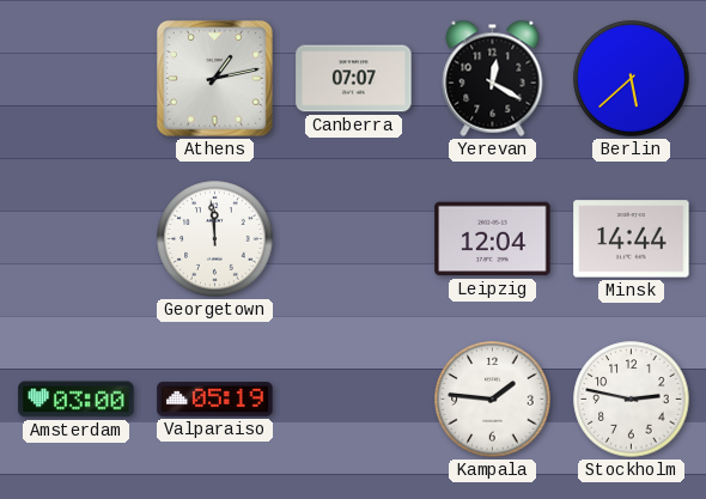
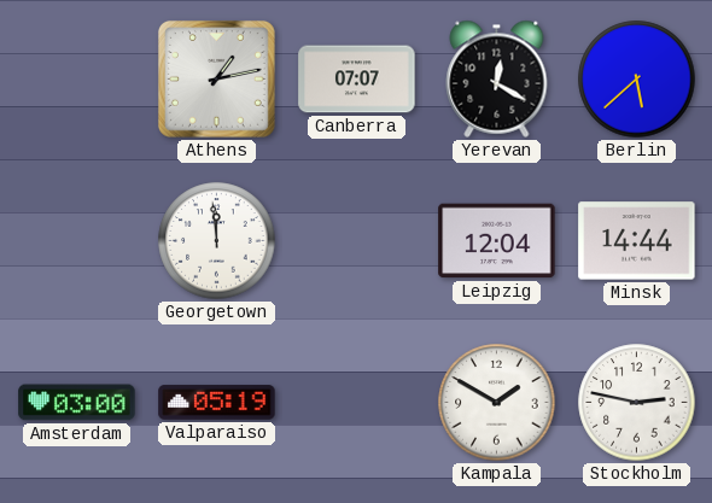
Kampala: 1:46 -> 1:50
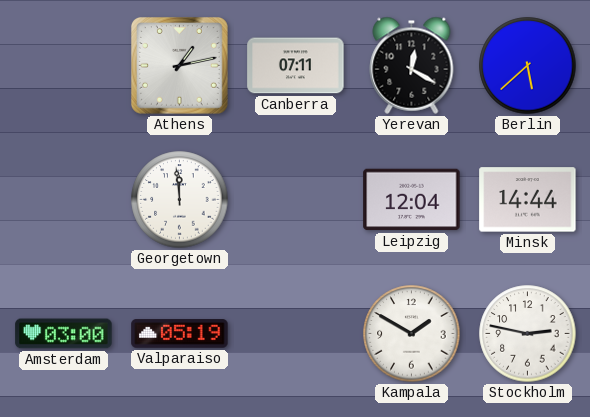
Canberra: 07:07 -> 07:11
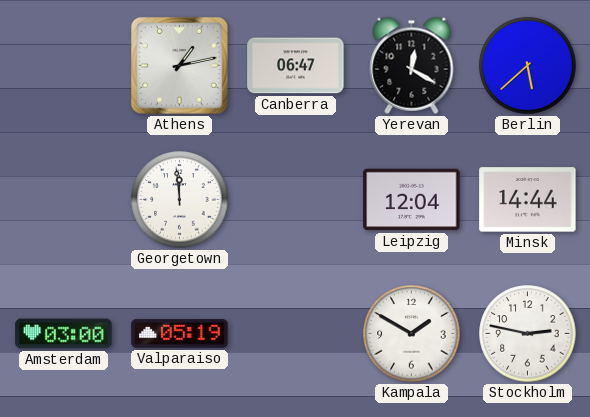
Canberra: 07:11 -> 06:47
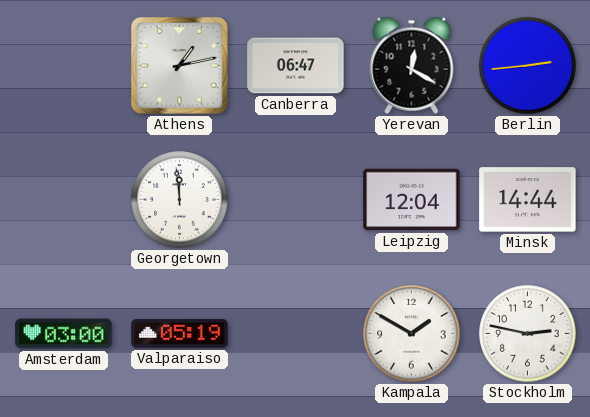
Berlin: 5:38 -> 2:44
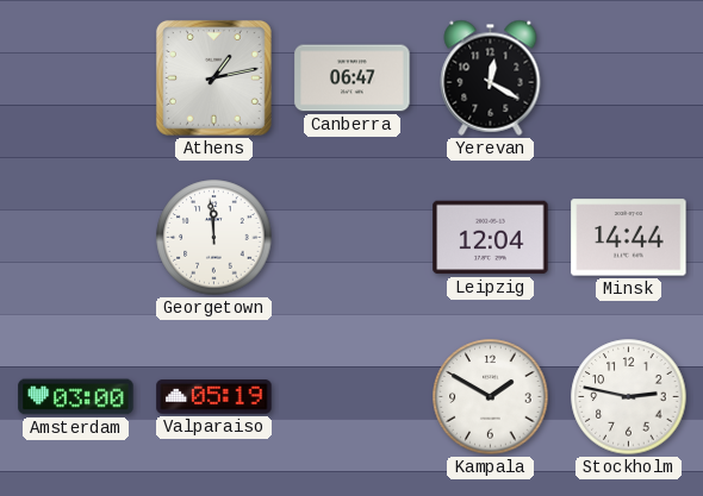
Berlin: 2:44 -> none
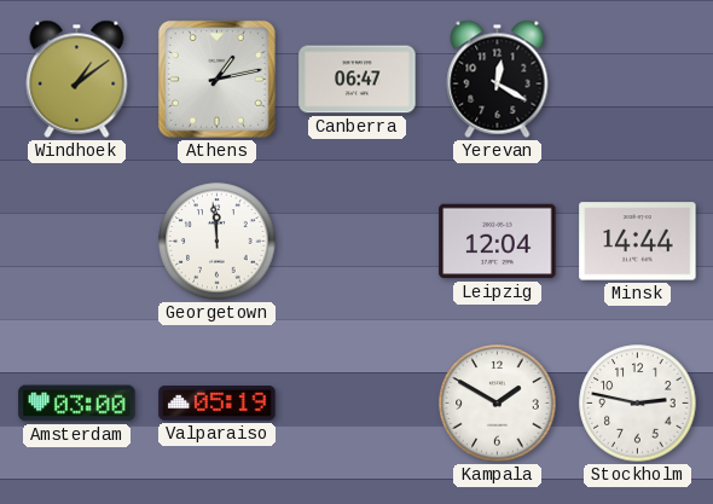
Windhoek: none -> 1:09
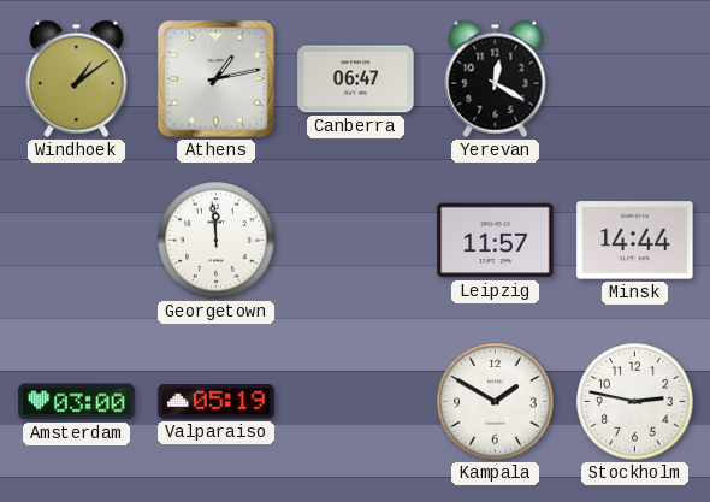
Leipzig: 12:04 -> 11:57
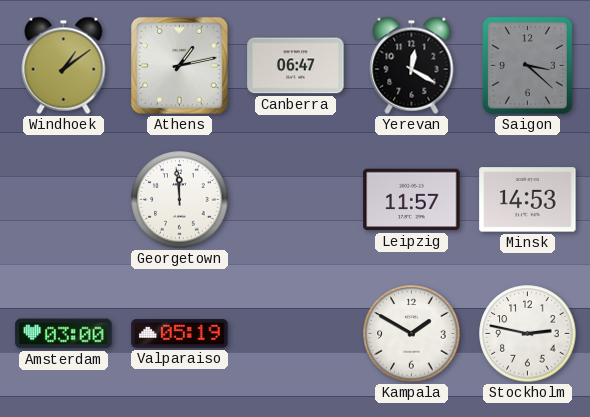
Saigon: none -> 3:22
Minsk: 14:44 -> 14:53
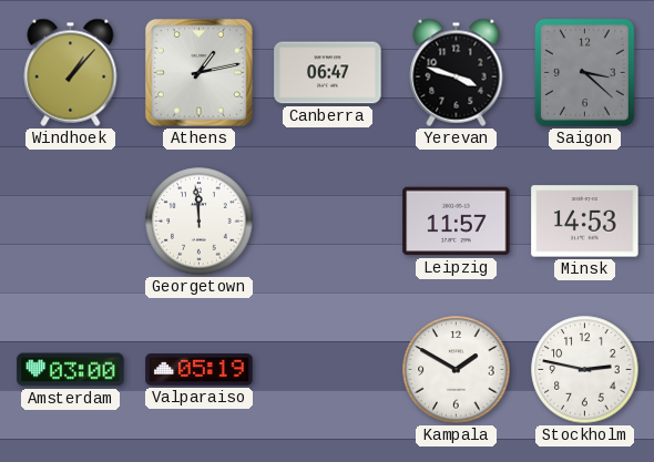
Windhoek: 1:09 -> 1:07
Yerevan: 12:20 -> 3:48
